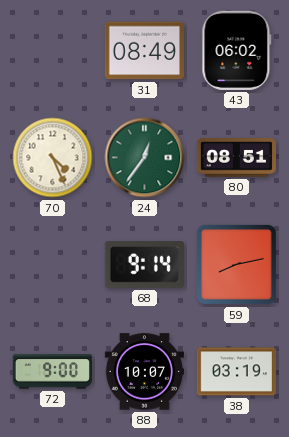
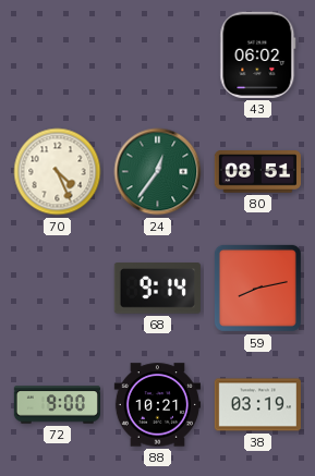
31: 08:49 -> none
88: 10:07 -> 10:21
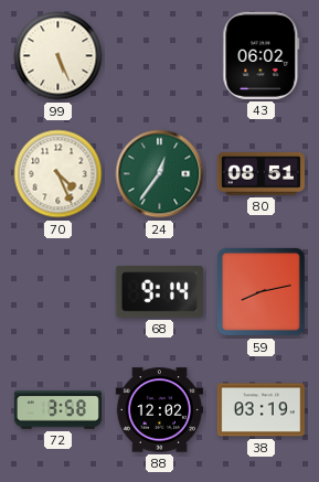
99: none -> 5:26
72: 9:00 -> 3:58
88: 10:21 -> 12:02
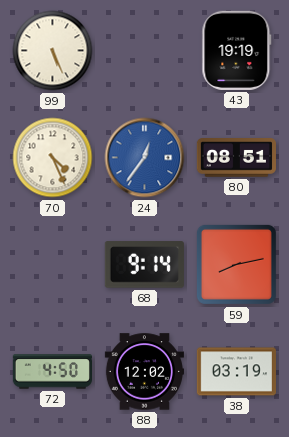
43: 06:02 -> 19:19
24 dial: green -> blue
72: 3:58 -> 4:50
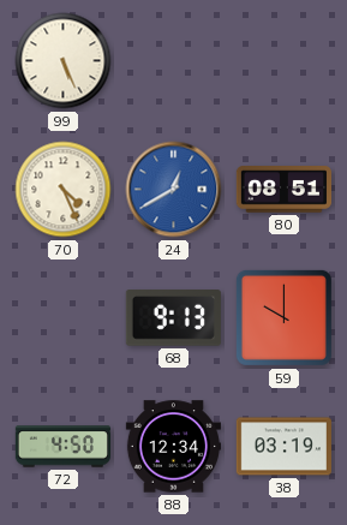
43: 19:19 -> none
24: 12:36 -> 12:40
68: 9:14 -> 9:13
59: 8:13 -> 10:00
88: 12:02 -> 12:34
